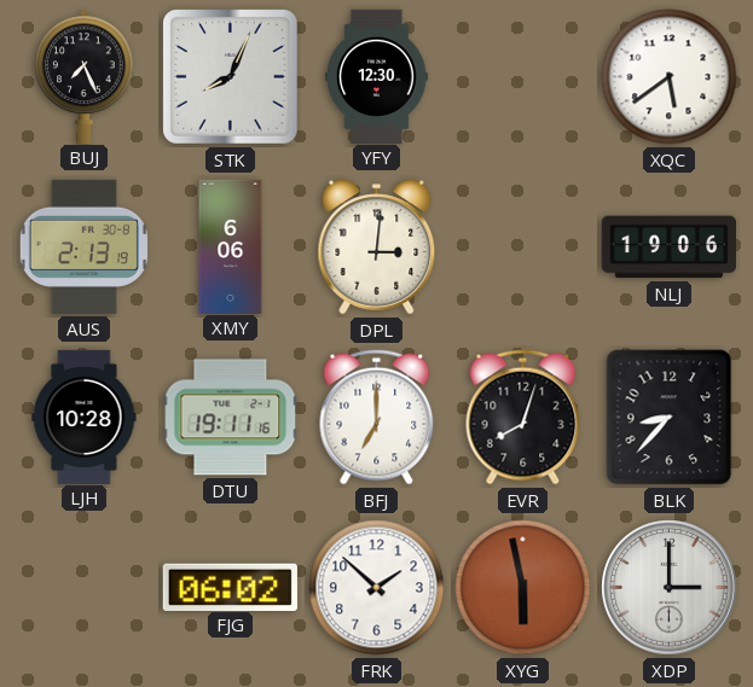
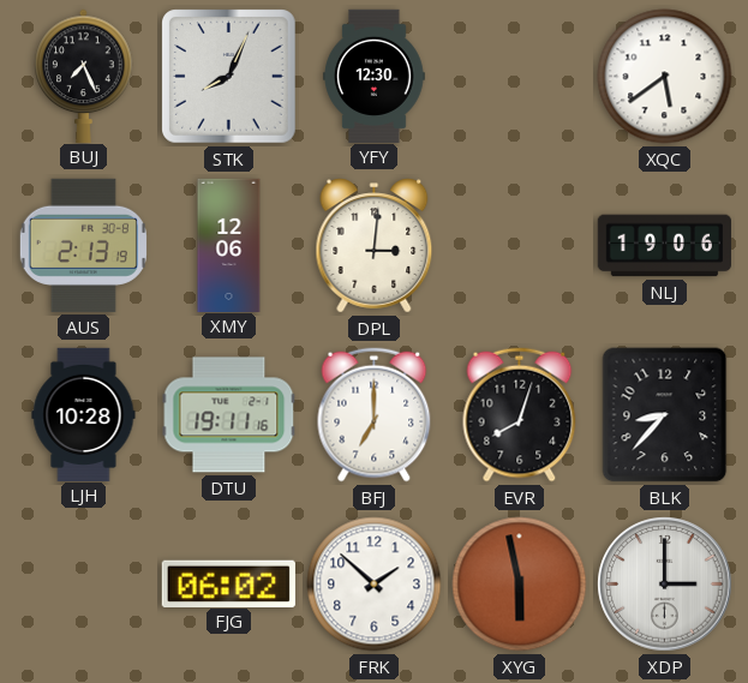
XMY: 6:06 -> 12:06
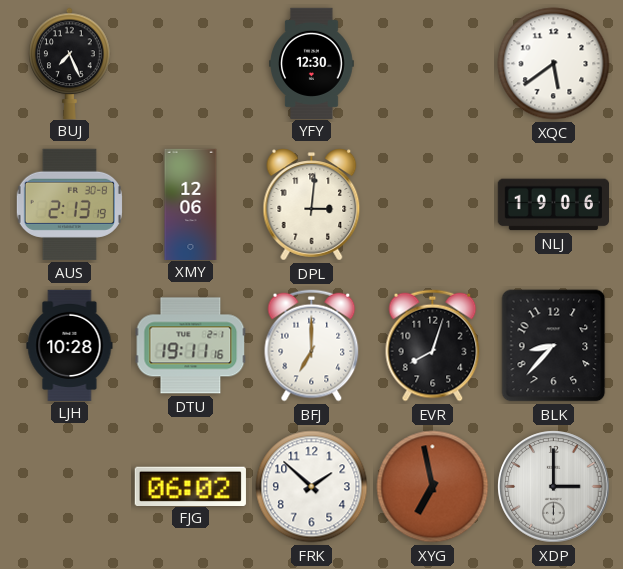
STK: 8:04 -> none
XYG: 5:58 -> 6:58
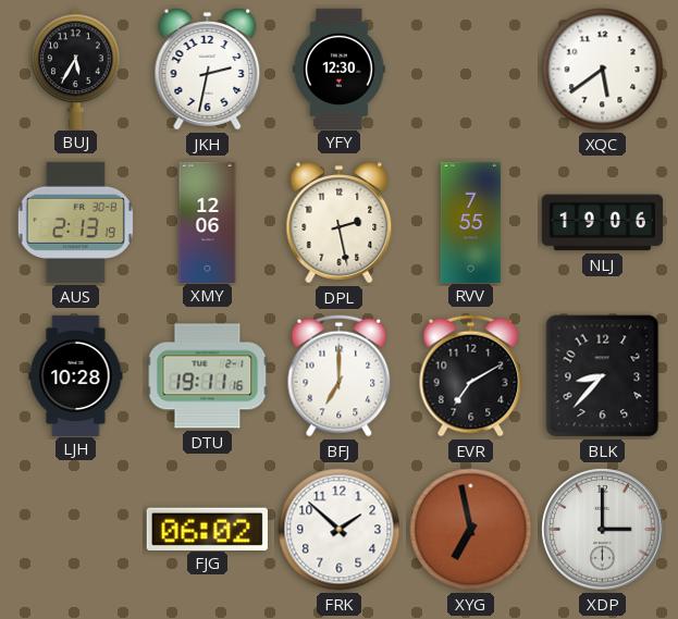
BUJ: 7:26 -> 5:35
JKH: none -> 2:32
DPL: 3:01 -> 2:28
RVV: none -> 7:55
EVR: 8:03 -> 7:10
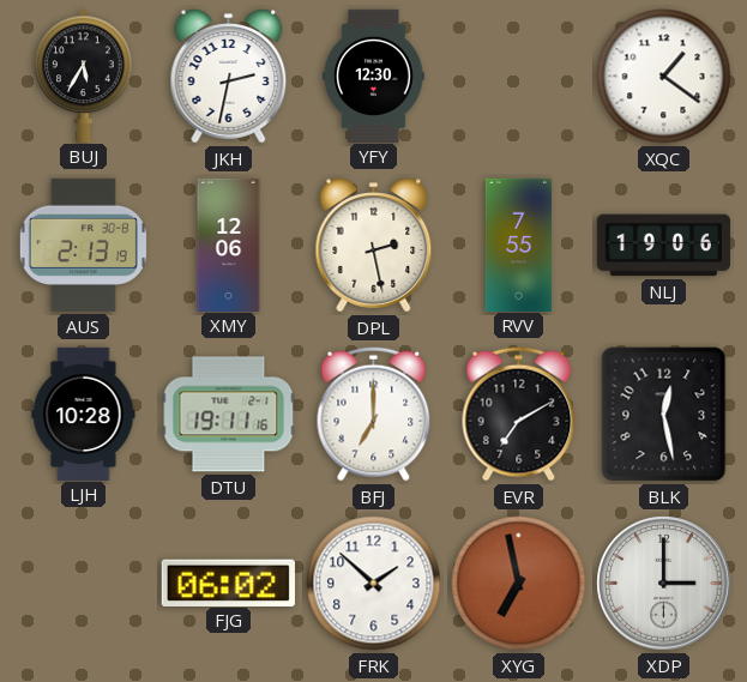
XQC: 5:39 -> 1:21
BLK: 8:37 -> 12:28
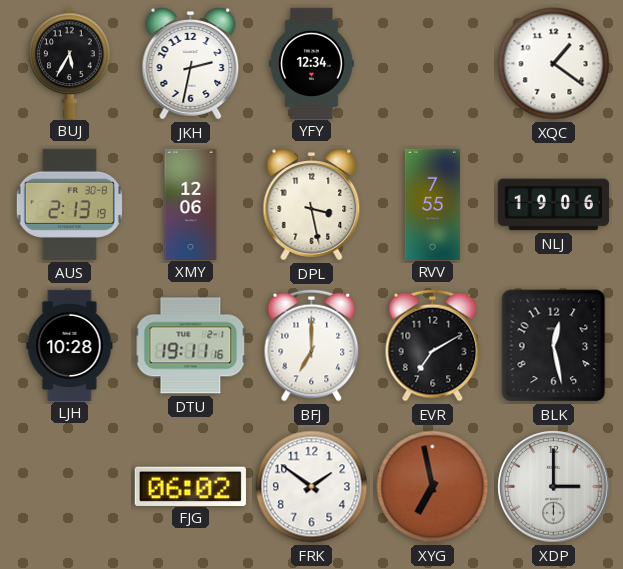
YFY: 12:30 -> 12:34
DPL: 2:28 -> 3:28
FRK: 1:52 -> 1:51
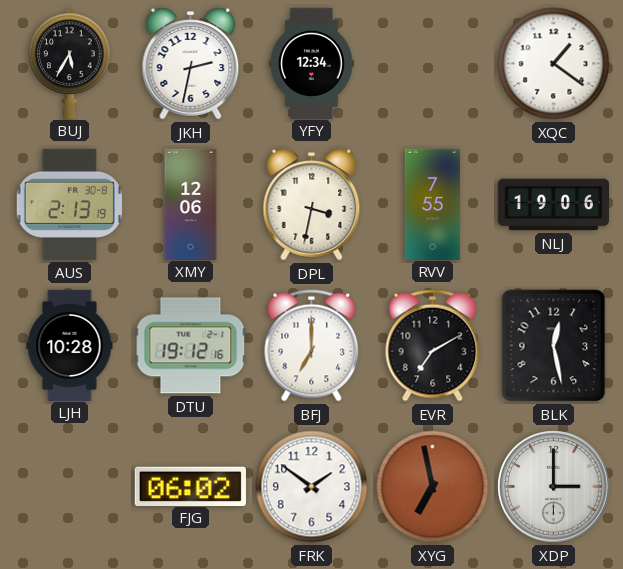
DPL: 3:28 -> 3:32
DTU: 19:11 -> 19:12
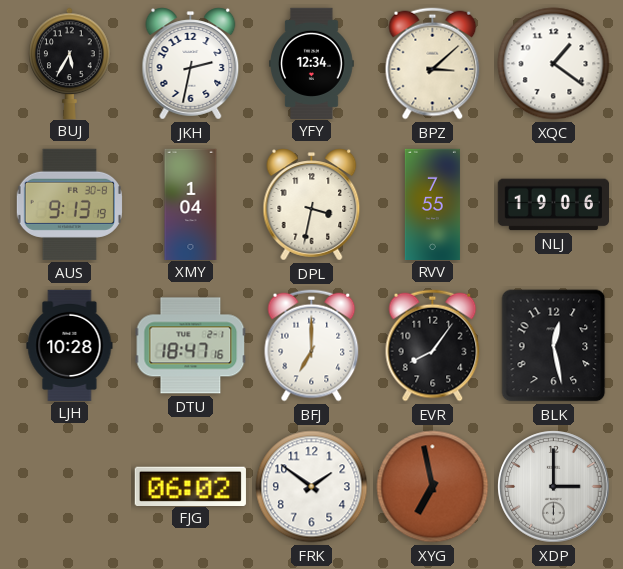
BPZ: none -> 3:08
AUS: 2:13 -> 9:13
XMY: 12:06 -> 1:04
DTU: 19:12 -> 18:47
EVR: 7:10 -> 8:06
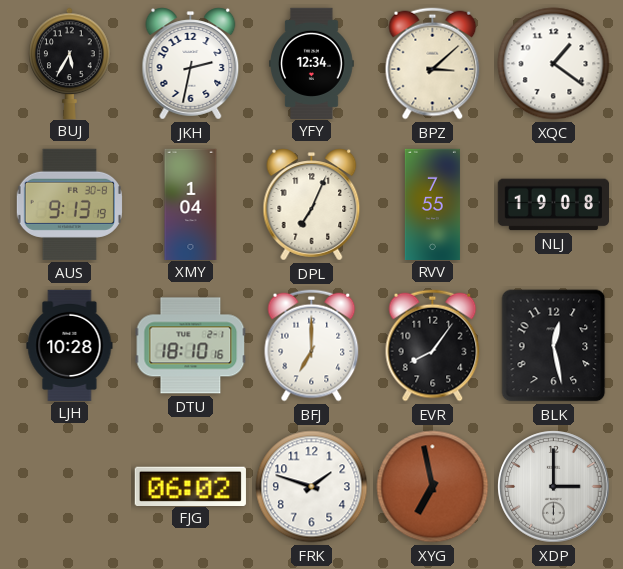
DPL: 3:32 -> 7:04
NLJ: 19:06 -> 19:08
DTU: 18:47 -> 18:10
FRK: 1:51 -> 1:48
